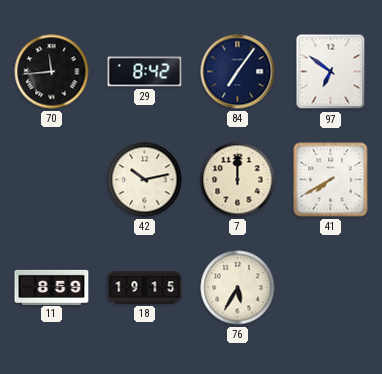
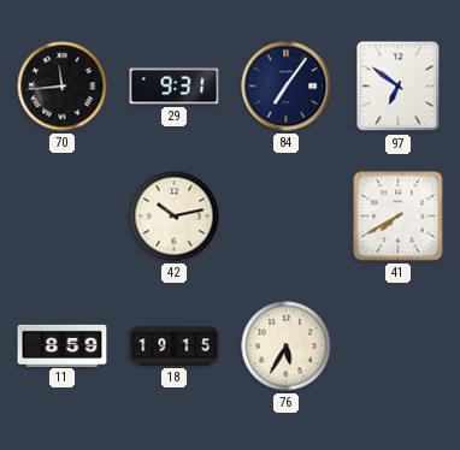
29: 8:42 -> 9:31
7: 12:00 -> none
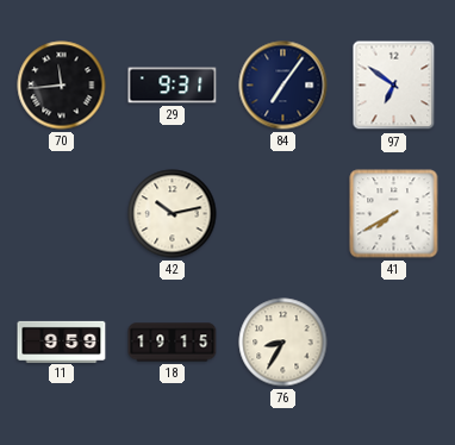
11: 8:59 -> 9:59
76: 5:35 -> 8:35
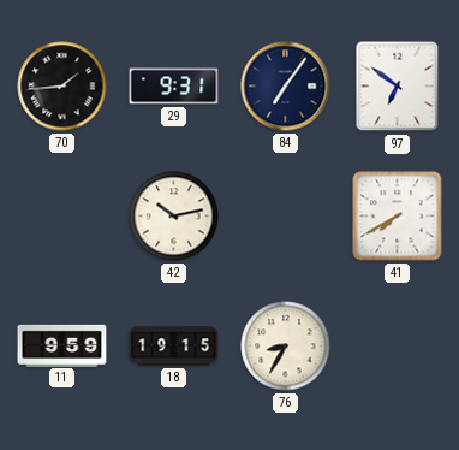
70: 11:44 -> 1:44
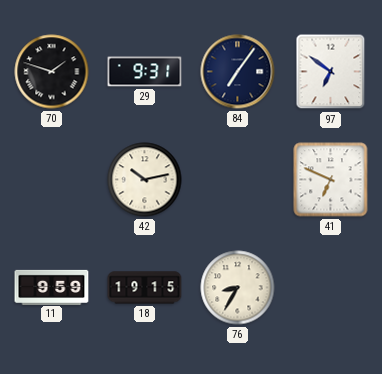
70: 1:44 -> 1:48
41: 7:40 -> 6:49
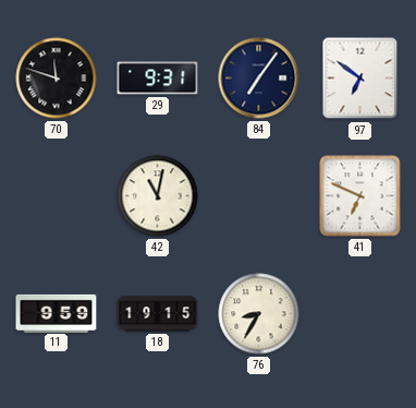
70: 1:48 -> 11:48
42: 10:13 -> 11:02
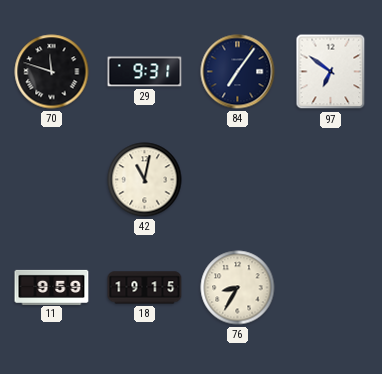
41: 6:49 -> none
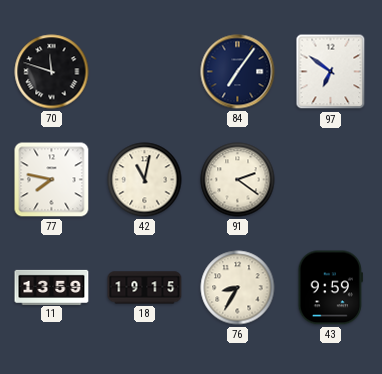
29: 9:31 -> none
77: none -> 7:47
91: none -> 2:21
11: 9:59 -> 13:59
43: none -> 9:59
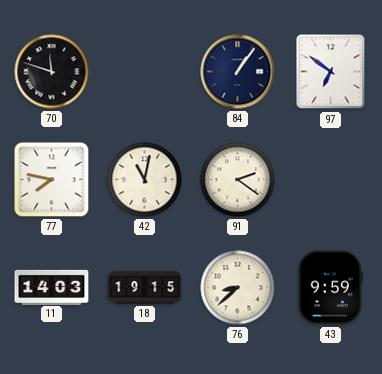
84: 7:06 -> 1:06
11: 13:59 -> 14:03
76: 8:35 -> 8:38
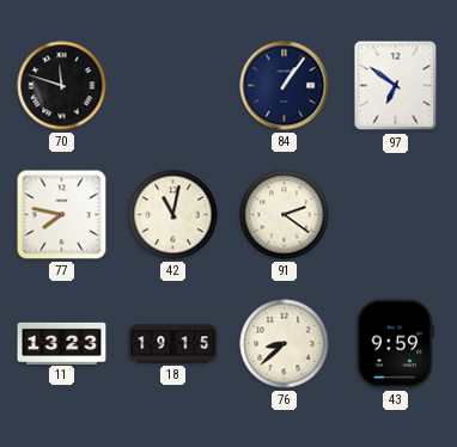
11: 14:03 -> 13:23
